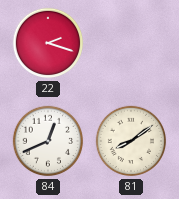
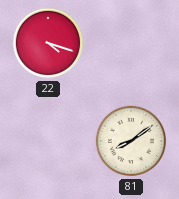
22: 2:18 -> 4:18
84: 12:41 -> none
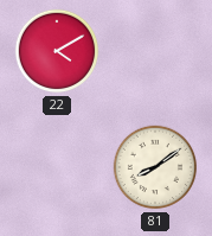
22: 4:18 -> 4:10
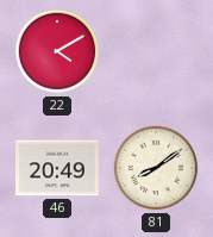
46: none -> 20:49
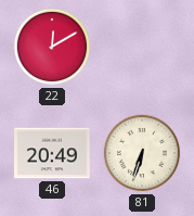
22: 4:10 -> 12:10
81: 8:09 -> 6:33
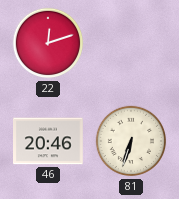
22: 12:10 -> 12:12
46: 20:49 -> 20:46
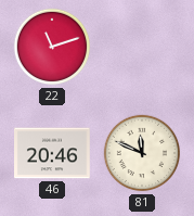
22: 12:12 -> 11:12
81: 6:33 -> 11:49
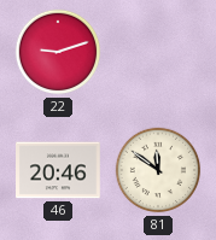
22: 11:12 -> 9:12
81: 11:49 -> 11:51
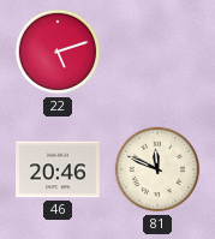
22: 9:12 -> 5:12
81: 11:51 -> 11:49
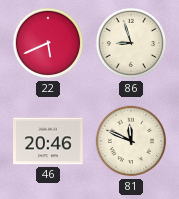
22: 5:12 -> 5:41
86: none -> 8:57
